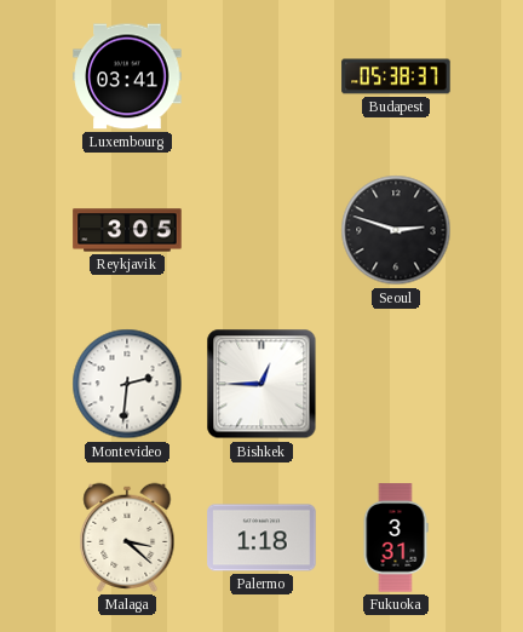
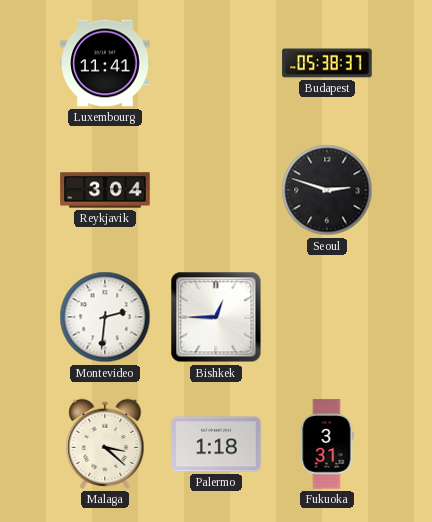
Luxembourg: 03:41 -> 11:41
Reykjavik: 3:05 -> 3:04
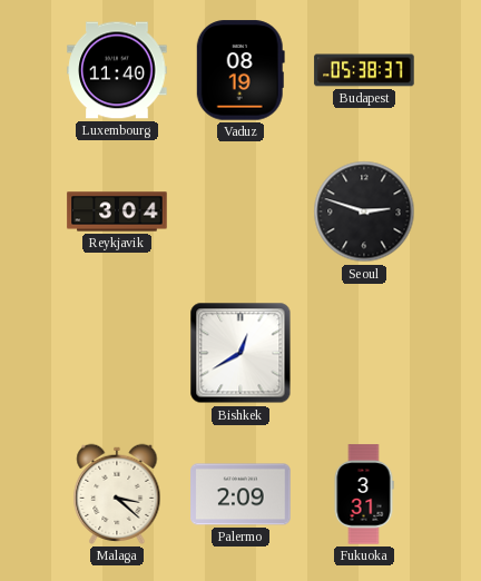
Luxembourg: 11:41 -> 11:40
Vaduz: none -> 08:19
Montevideo: 2:31 -> none
Bishkek: 12:45 -> 12:40
Palermo: 1:18 -> 2:09
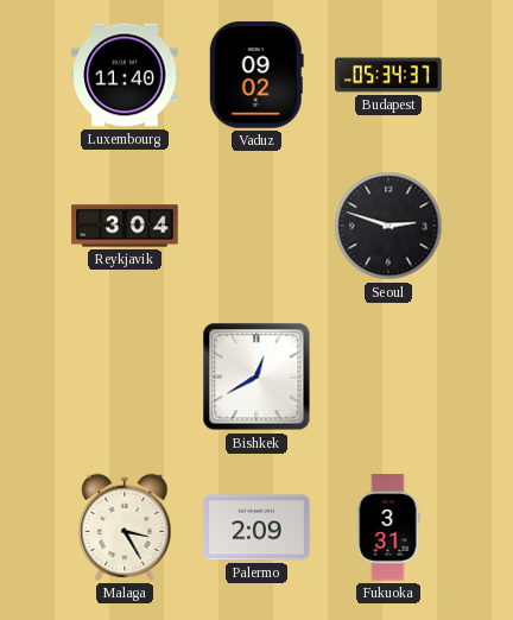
Vaduz: 08:19 -> 09:02
Budapest: 05:38 -> 05:34
Malaga: 3:22 -> 3:25
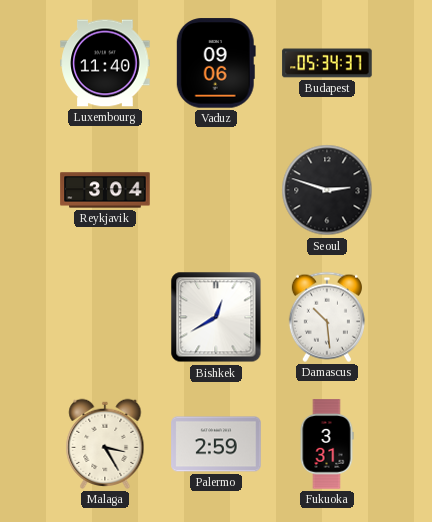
Vaduz: 09:02 -> 09:06
Damascus: none -> 10:29
Palermo: 2:09 -> 2:59
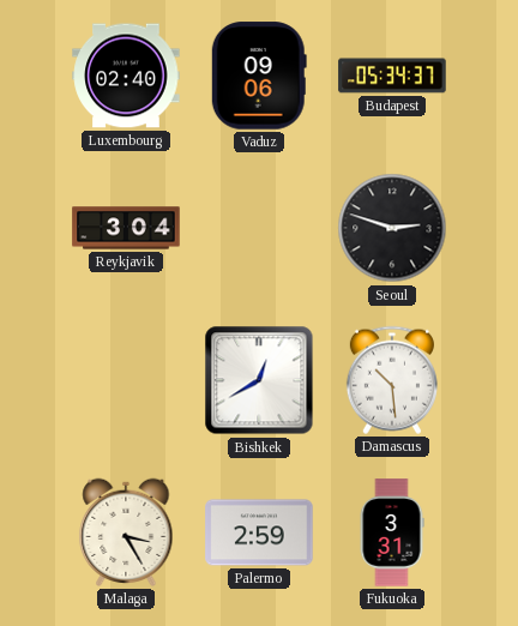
Luxembourg: 11:40 -> 02:40
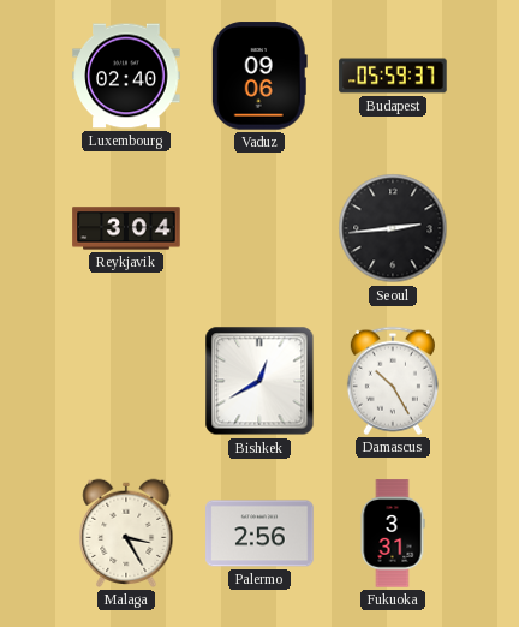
Budapest: 05:34 -> 05:59
Seoul: 2:48 -> 2:44
Damascus: 10:29 -> 10:25
Palermo: 2:59 -> 2:56
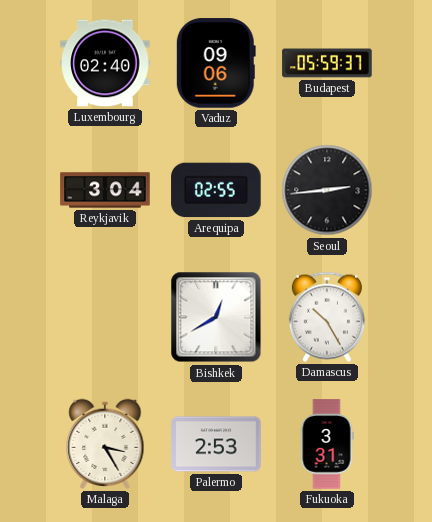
Arequipa: none -> 02:55
Palermo: 2:56 -> 2:53
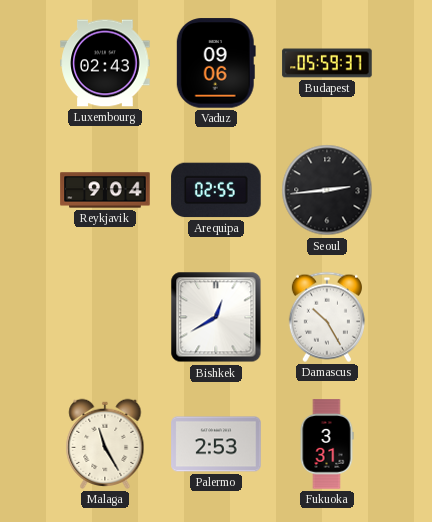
Luxembourg: 02:40 -> 02:43
Reykjavik: 3:04 -> 9:04
Malaga: 3:25 -> 11:25
